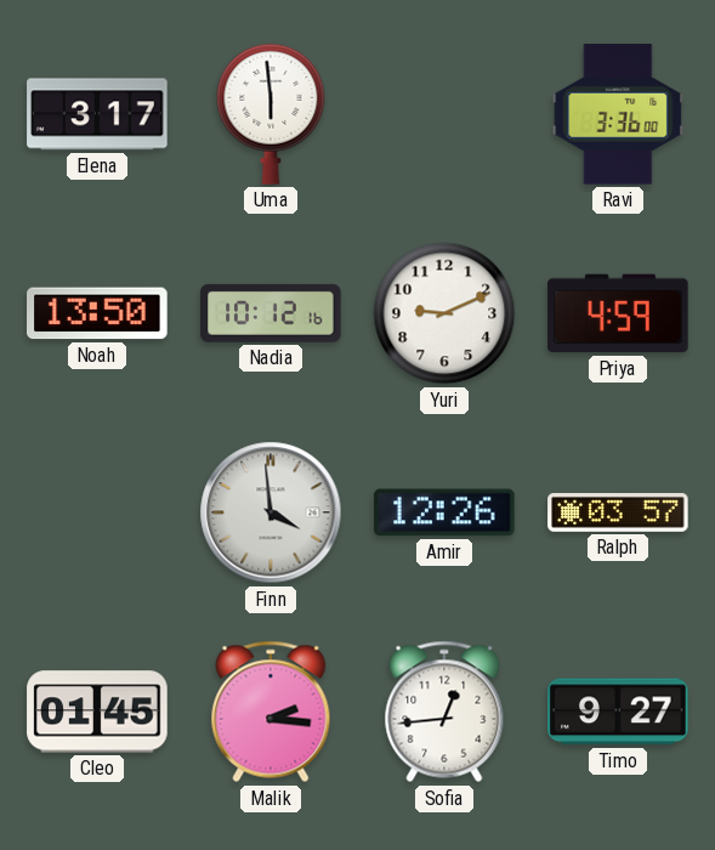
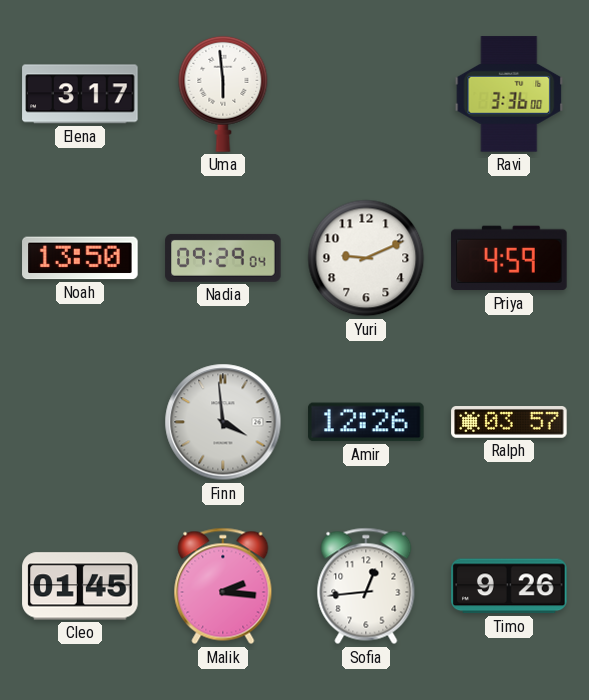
Nadia: 10:12 -> 09:29
Timo: 9:27 -> 9:26
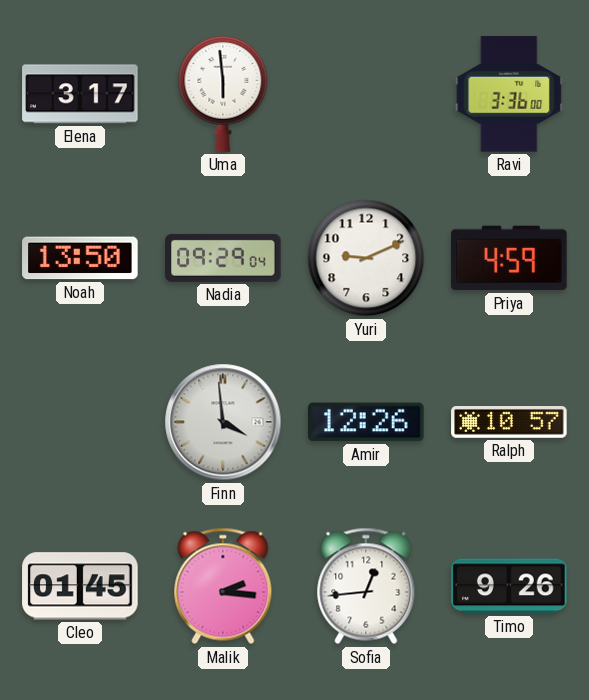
Ralph: 03:57 -> 10:57
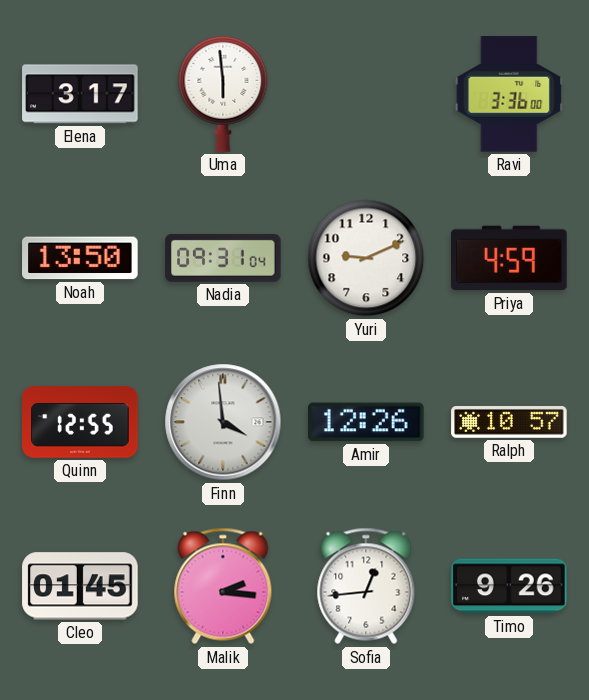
Nadia: 09:29 -> 09:31
Quinn: none -> 12:55
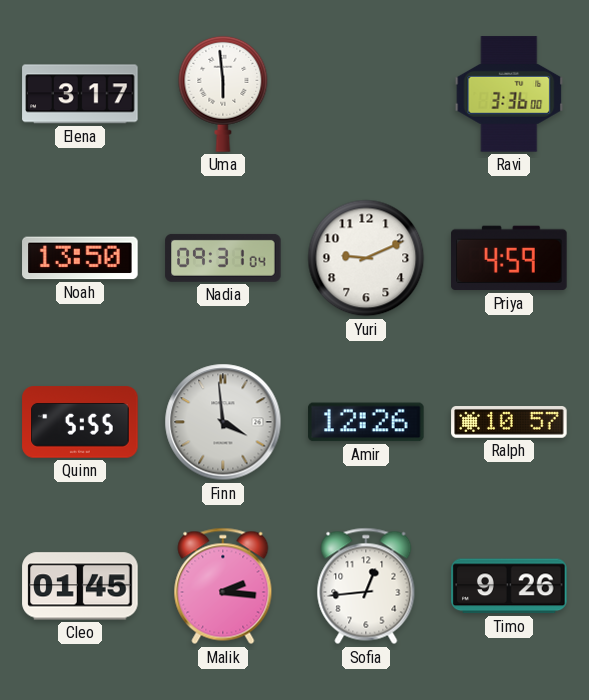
Quinn: 12:55 -> 5:55
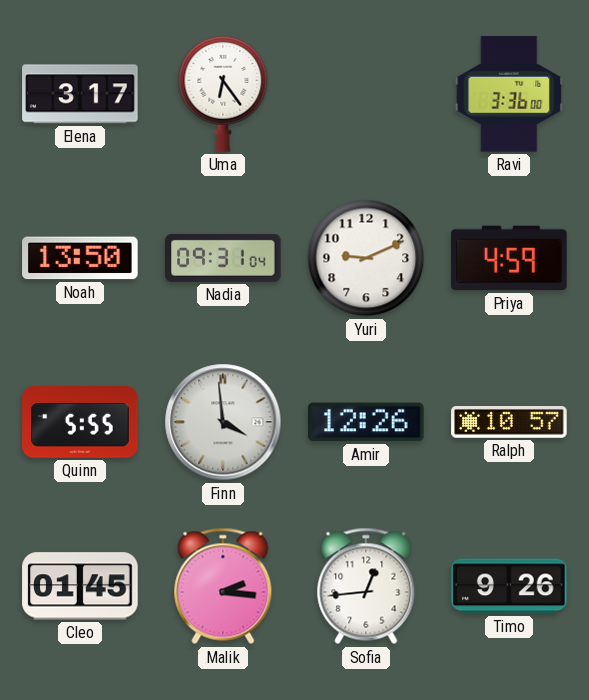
Uma: 5:59 -> 6:24
